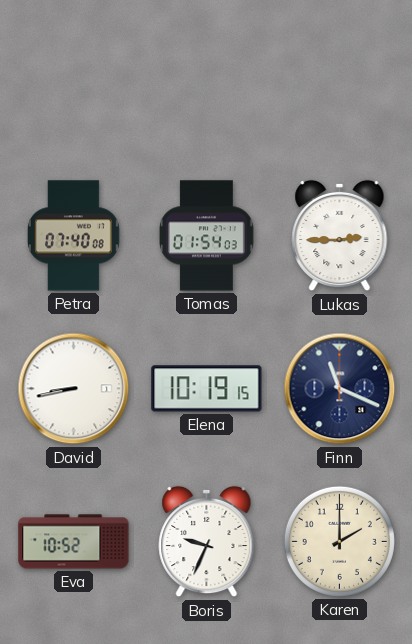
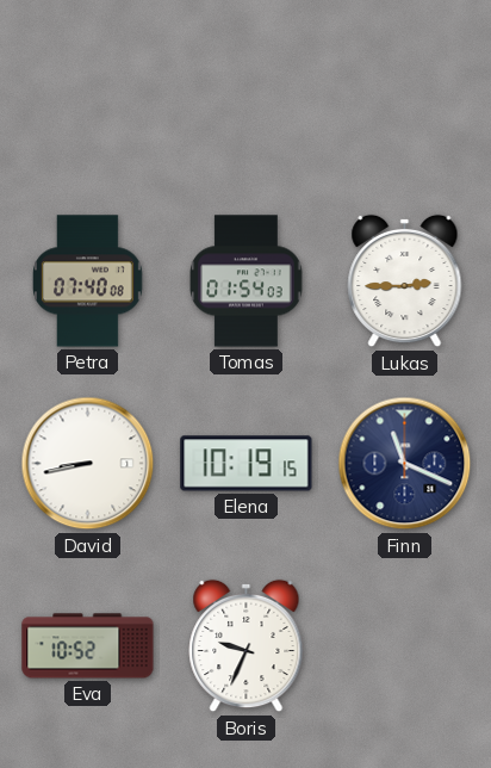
Karen: 2:00 -> none
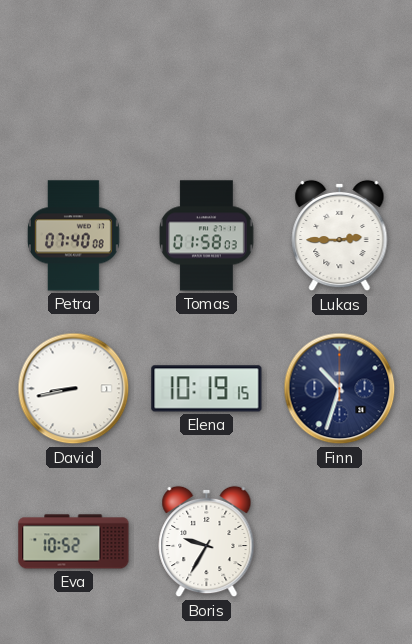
Tomas: 01:54 -> 01:58
Finn: 11:19 -> 10:33
Boris: 9:34 -> 9:35
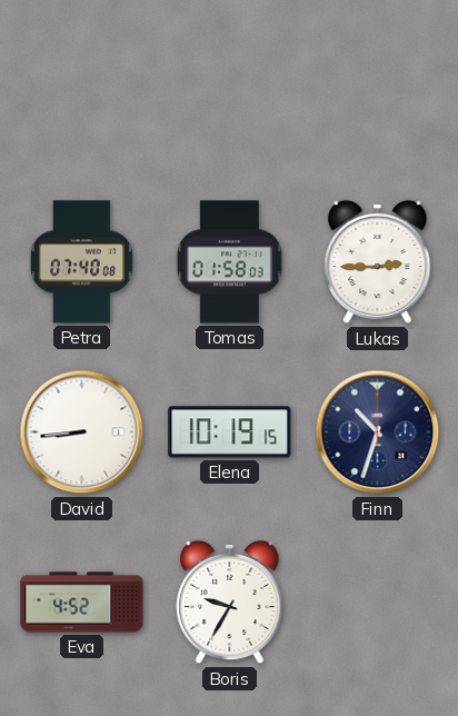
David: 8:43 -> 8:44
Eva: 10:52 -> 4:52
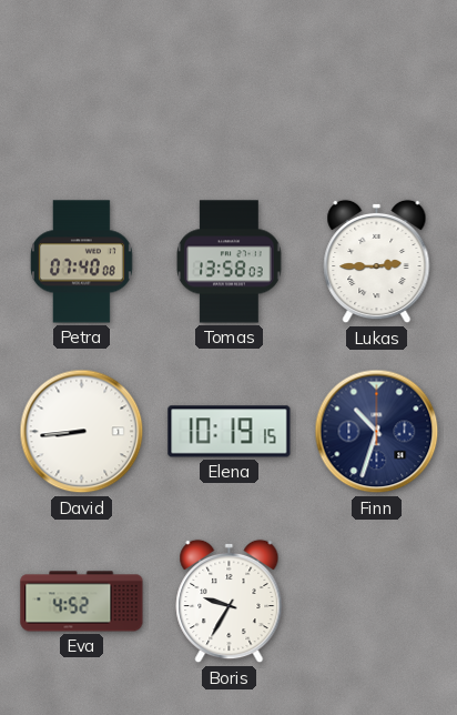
Tomas: 01:58 -> 13:58
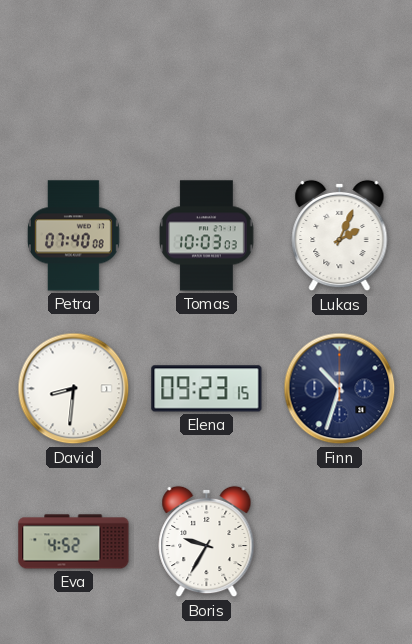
Tomas: 13:58 -> 10:03
Lukas: 2:45 -> 2:04
David: 8:44 -> 8:31
Elena: 10:19 -> 09:23
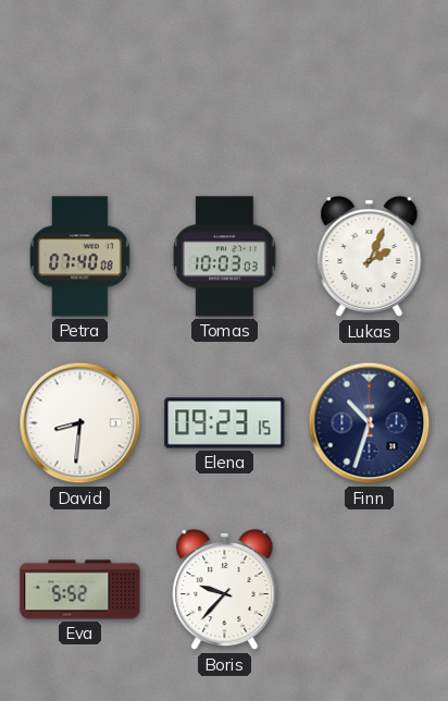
Eva: 4:52 -> 5:52
Boris: 9:35 -> 9:37
